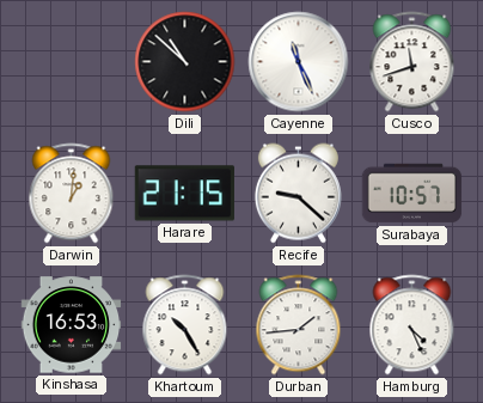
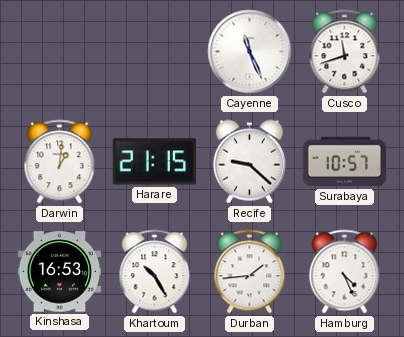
Dili: 10:52 -> none
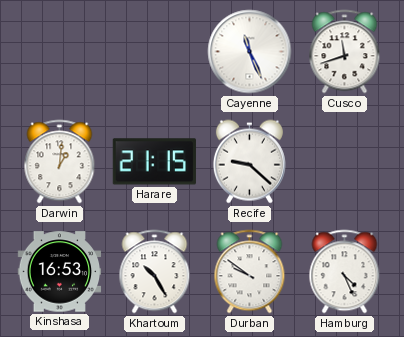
Surabaya: 10:57 -> none
Durban: 1:44 -> 9:51
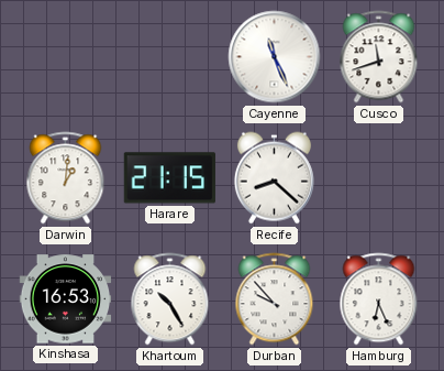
Recife: 9:22 -> 8:22
Durban: 9:51 -> 9:53
Hamburg: 4:26 -> 6:26
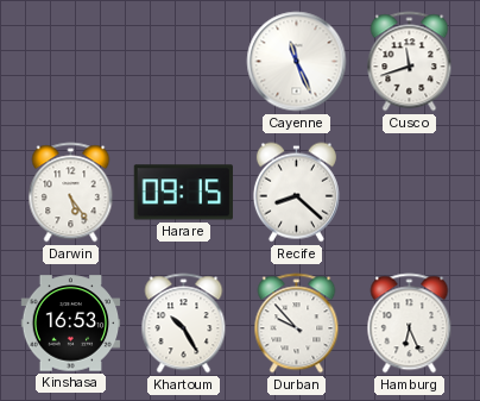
Darwin: 1:01 -> 5:24
Harare: 21:15 -> 09:15
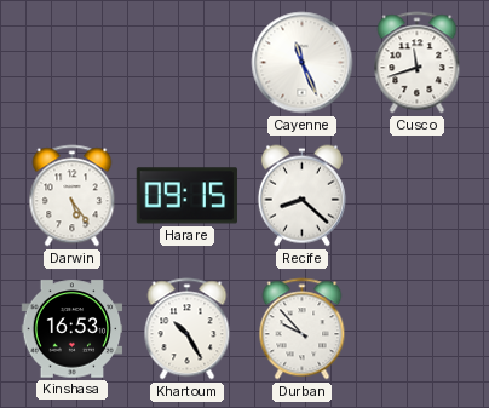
Hamburg: 6:26 -> none
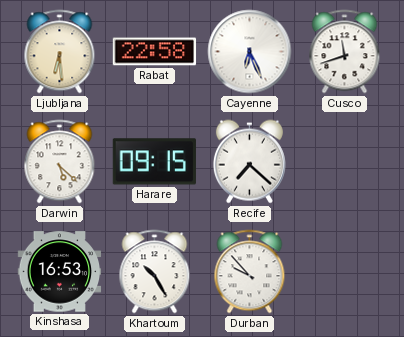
Ljubljana: none -> 6:29
Rabat: none -> 22:58
Cayenne: 11:26 -> 6:26
Darwin: 5:24 -> 5:22
Recife: 8:22 -> 7:22
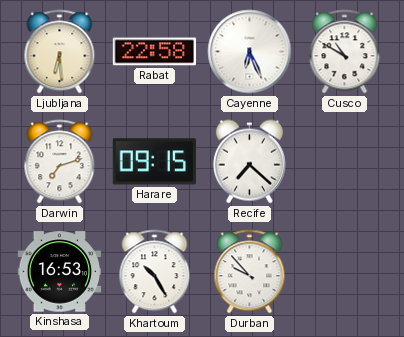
Cusco: 11:42 -> 10:50
Darwin: 5:22 -> 7:12
